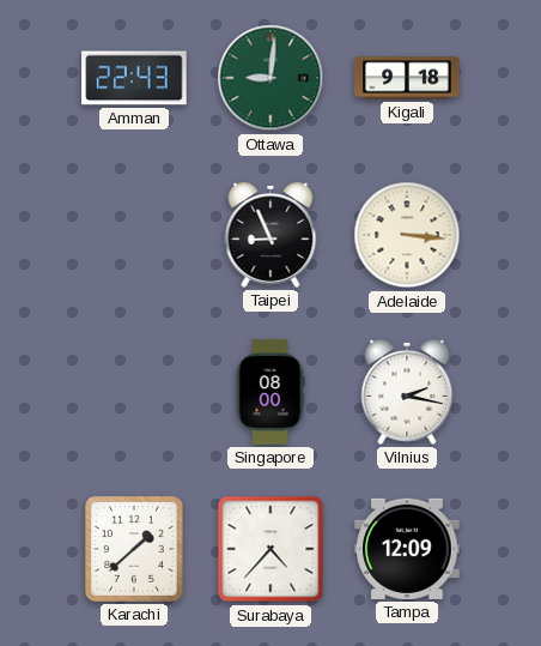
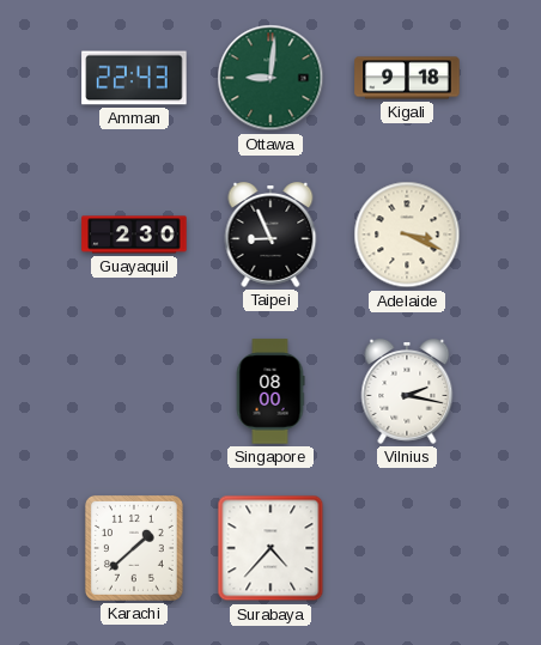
Guayaquil: none -> 2:30
Adelaide: 3:16 -> 3:19
Tampa: 12:09 -> none
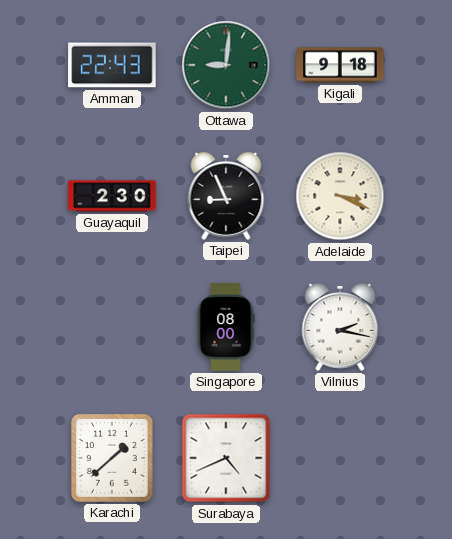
Surabaya: 4:37 -> 4:41
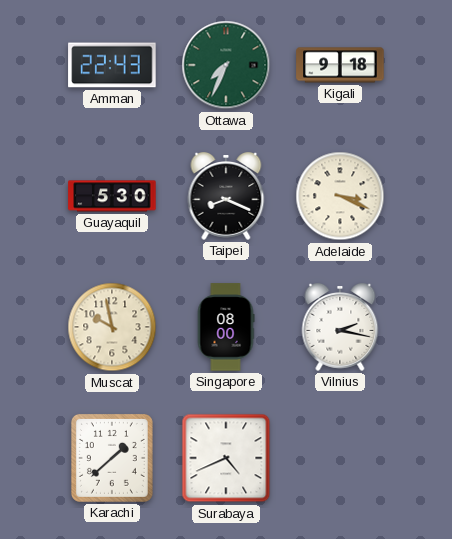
Ottawa: 9:01 -> 7:34
Guayaquil: 2:30 -> 5:30
Taipei: 8:56 -> 8:19
Muscat: none -> 9:58
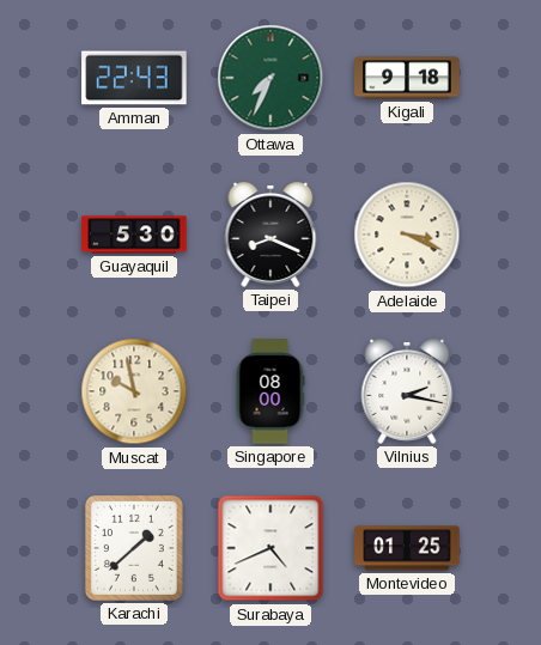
Montevideo: none -> 01:25
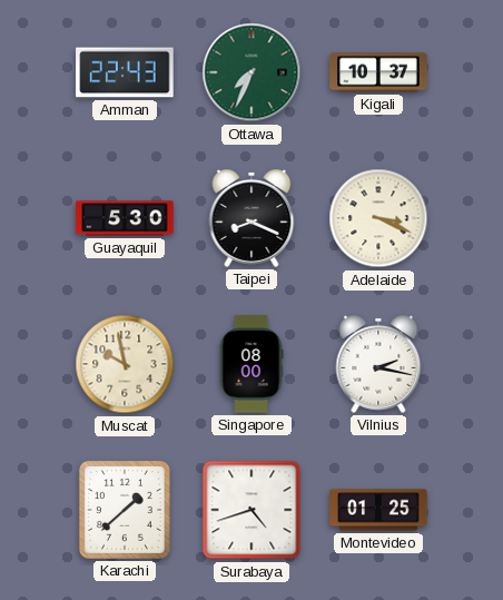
Kigali: 9:18 -> 10:37
Surabaya: 4:41 -> 4:42
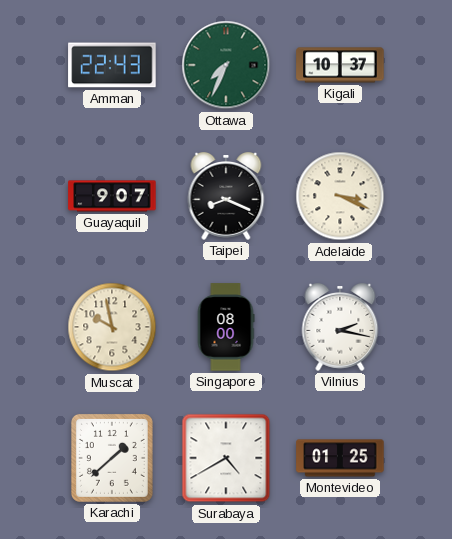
Guayaquil: 5:30 -> 9:07
Surabaya: 4:42 -> 4:40
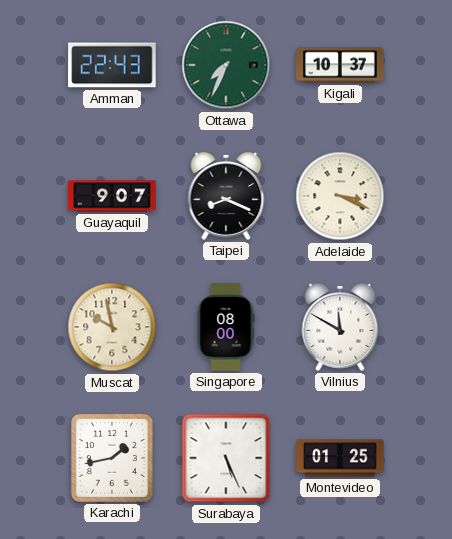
Vilnius: 2:17 -> 11:50
Karachi: 1:38 -> 1:43
Surabaya: 4:40 -> 5:26
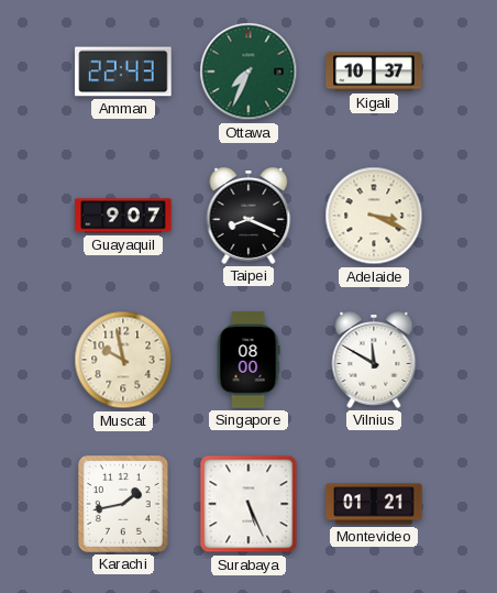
Montevideo: 01:25 -> 01:21
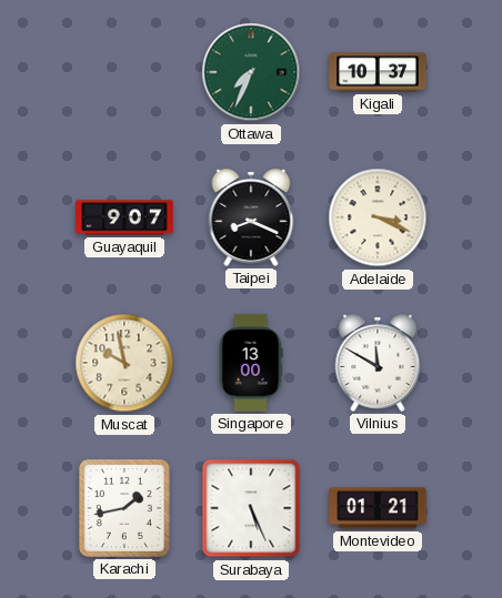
Amman: 22:43 -> none
Singapore: 08:00 -> 13:00
